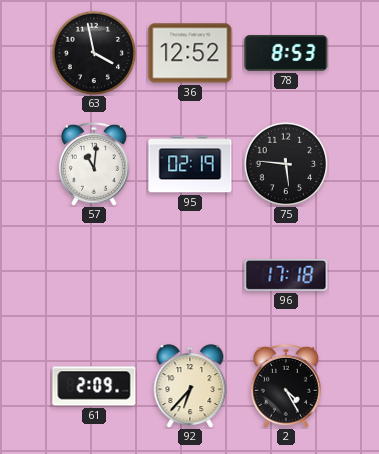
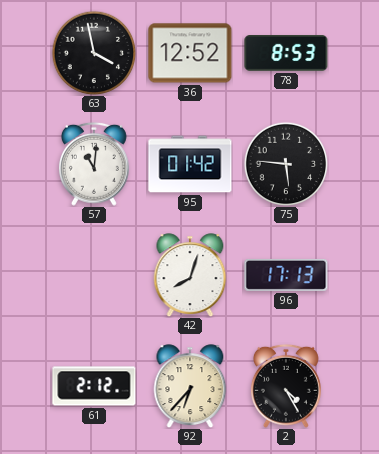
95: 02:19 -> 01:42
42: none -> 8:03
96: 17:18 -> 17:13
61: 2:09 -> 2:12
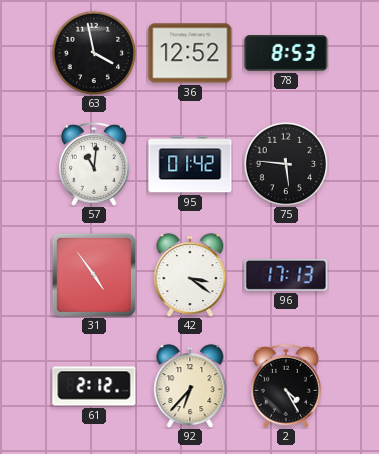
31: none -> 4:54
42: 8:03 -> 3:21
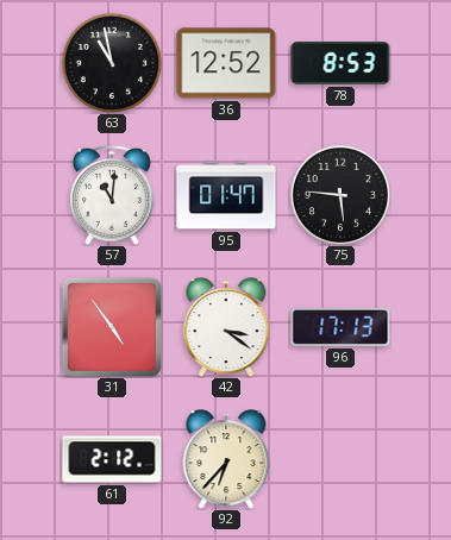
63: 3:58 -> 10:58
95: 01:42 -> 01:47
2: 4:25 -> none
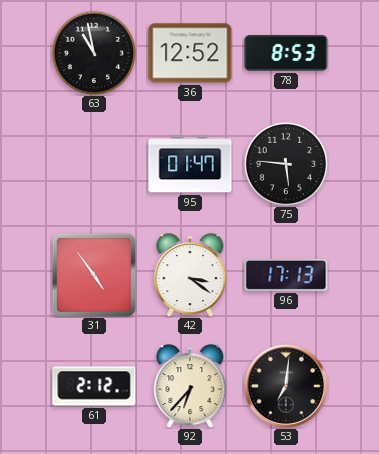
57: 11:01 -> none
53: none -> 7:01
